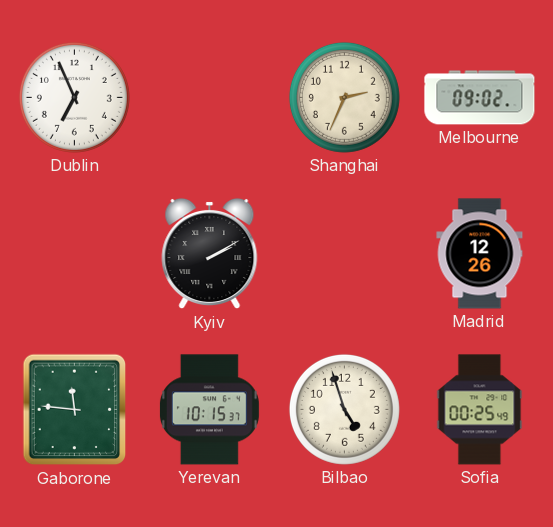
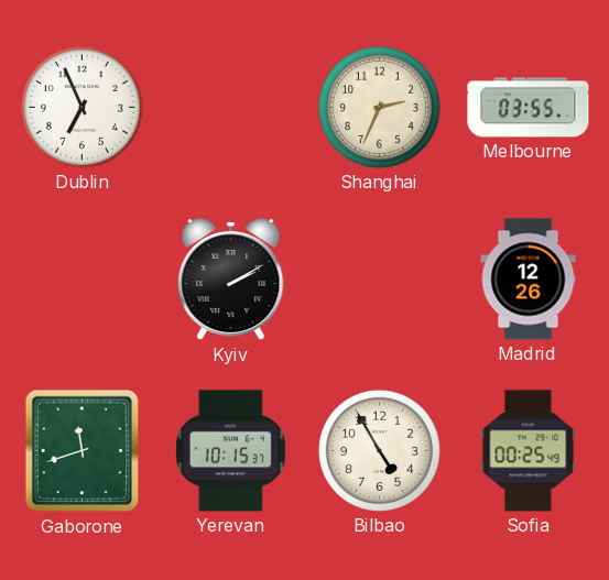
Melbourne: 09:02 -> 03:55
Gaborone: 11:46 -> 11:42
Bilbao: 4:57 -> 4:55
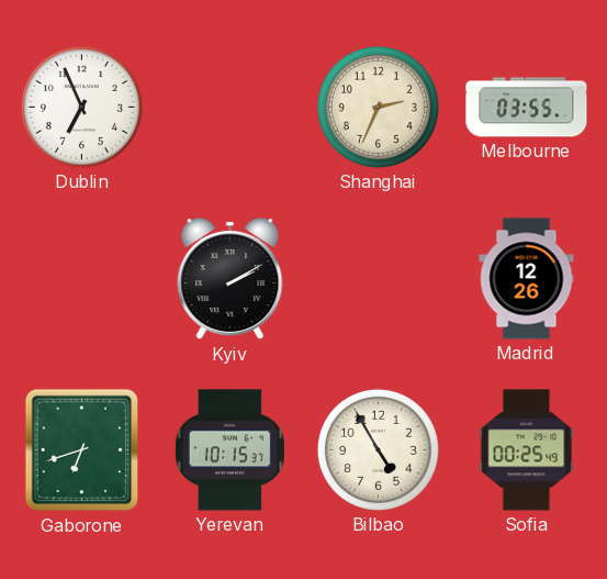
Gaborone: 11:42 -> 6:42
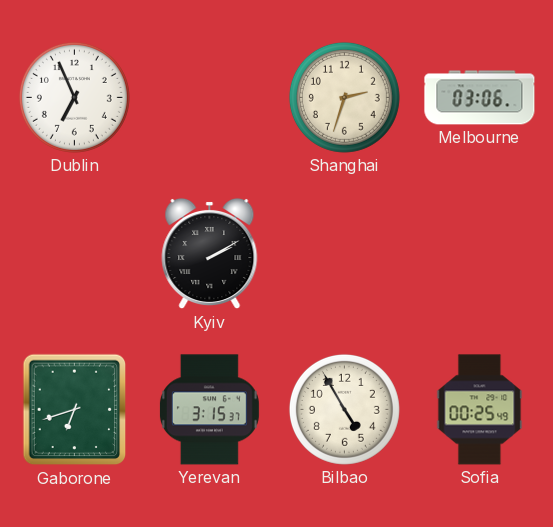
Shanghai: 2:34 -> 2:33
Melbourne: 03:55 -> 03:06
Madrid: 12:26 -> none
Yerevan: 10:15 -> 3:15
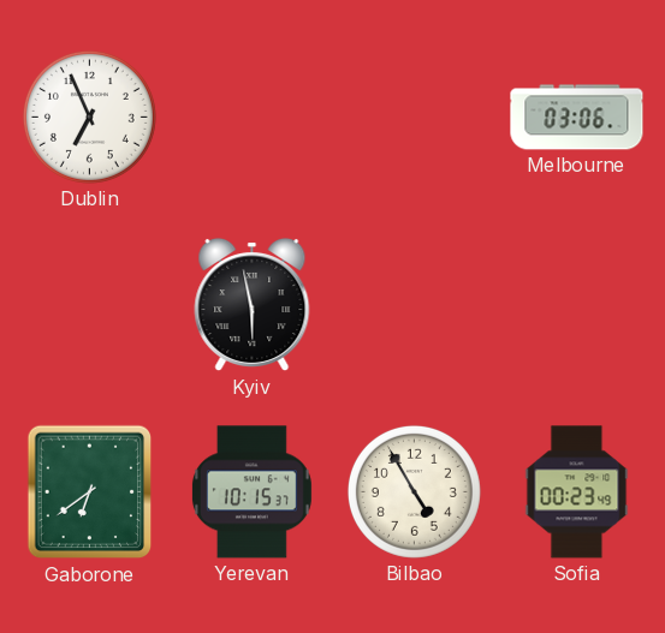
Shanghai: 2:33 -> none
Kyiv: 2:10 -> 5:58
Gaborone: 6:42 -> 6:39
Yerevan: 3:15 -> 10:15
Sofia: 00:25 -> 00:23
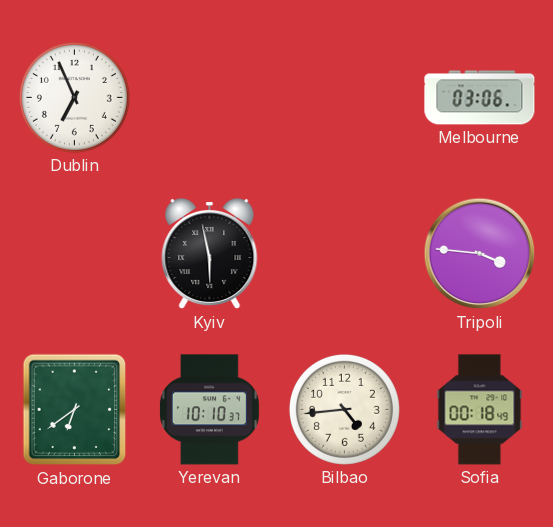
Tripoli: none -> 3:46
Yerevan: 10:15 -> 10:10
Bilbao: 4:55 -> 4:44
Sofia: 00:23 -> 00:18
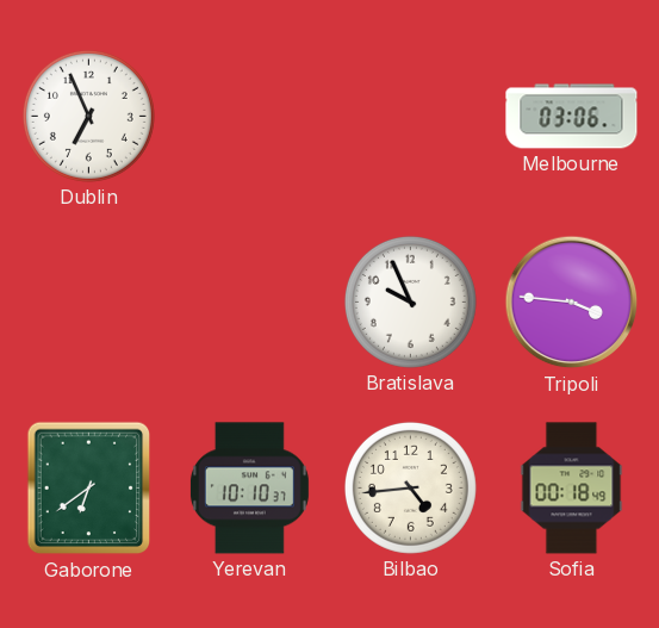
Kyiv: 5:58 -> none
Bratislava: none -> 9:56
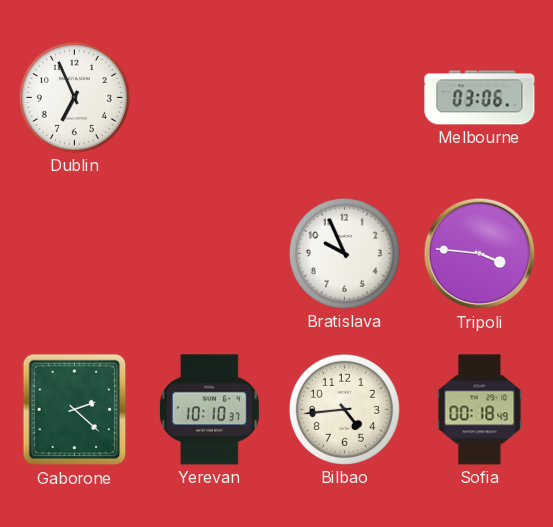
Gaborone: 6:39 -> 2:22
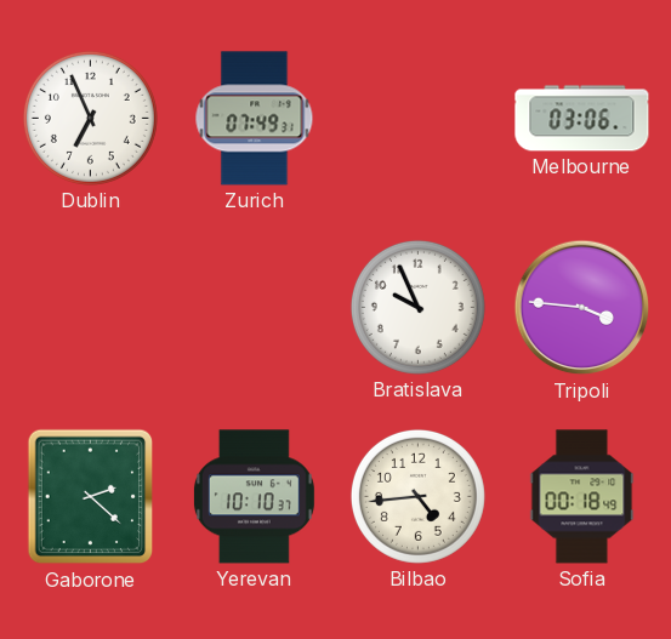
Zurich: none -> 07:49
